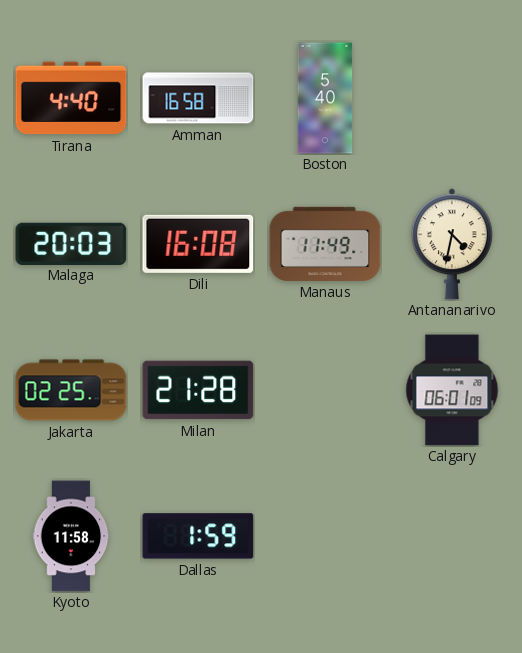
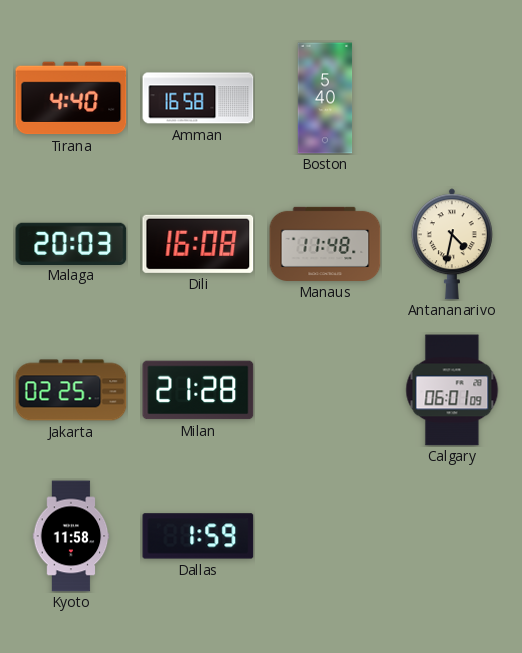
Manaus: 11:49 -> 11:48
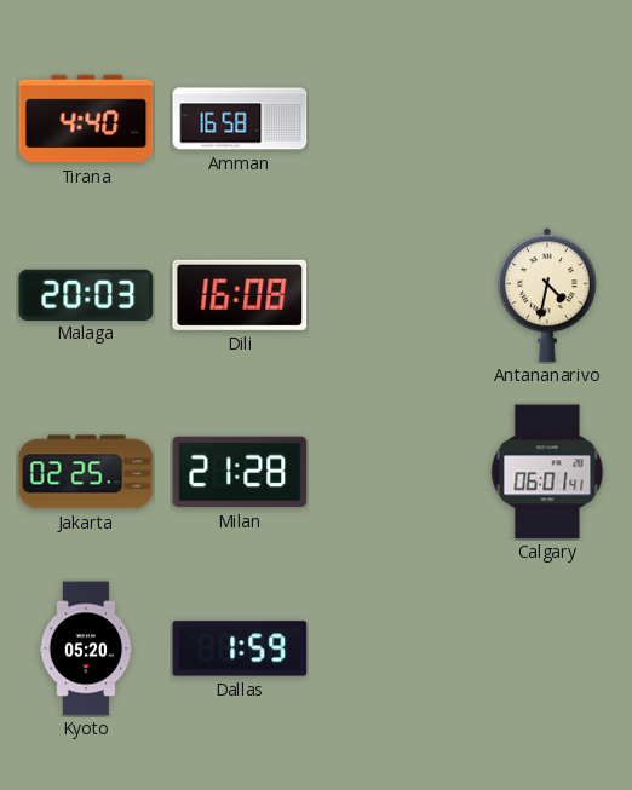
Boston: 5:40 -> none
Manaus: 11:48 -> none
Calgary: 06:01:09 -> 06:01:41
Kyoto: 11:58 -> 05:20
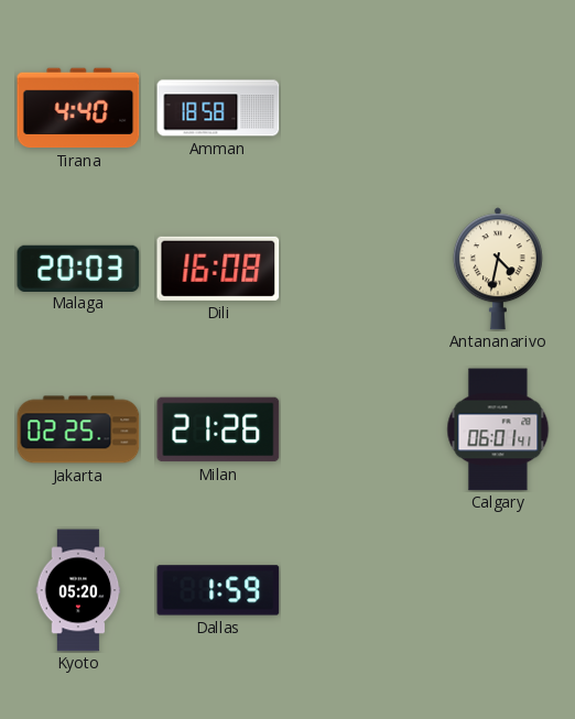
Amman: 16:58 -> 18:58
Milan: 21:28 -> 21:26
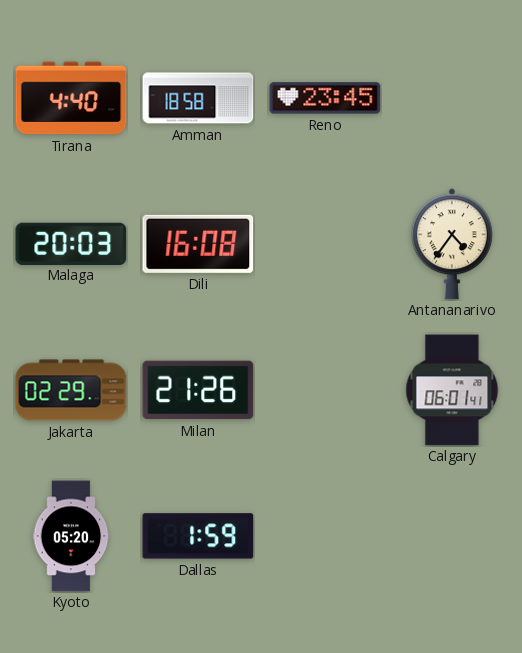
Reno: none -> 23:45
Antananarivo: 4:32 -> 4:36
Jakarta: 02:25 -> 02:29
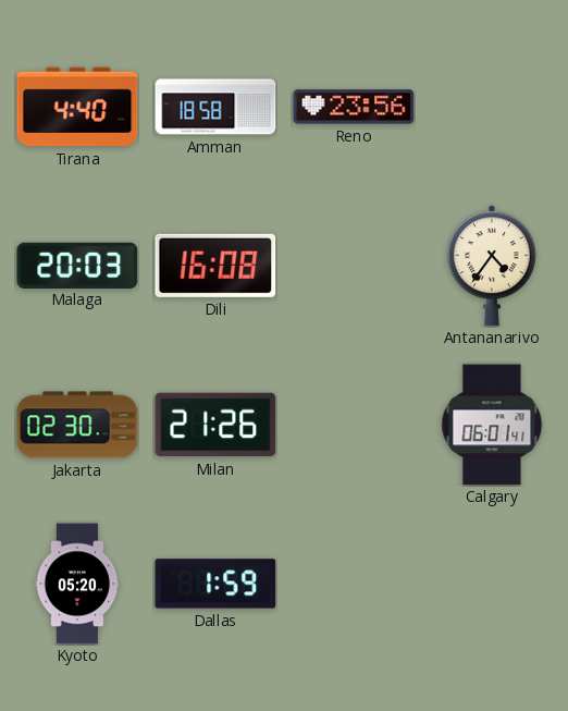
Reno: 23:45 -> 23:56
Jakarta: 02:29 -> 02:30
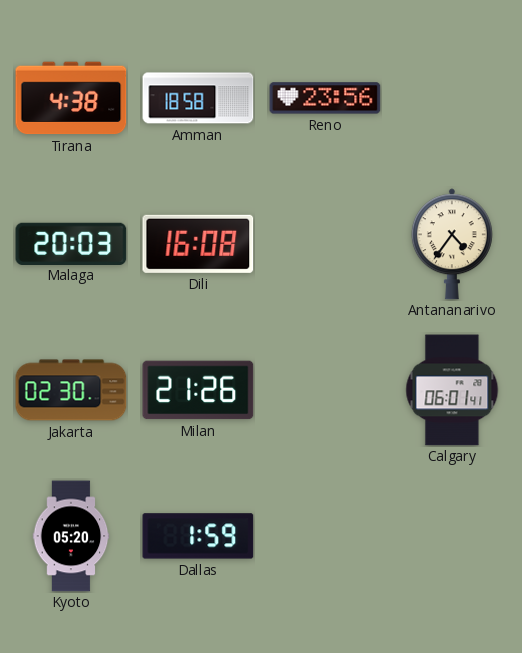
Tirana: 4:40 -> 4:38
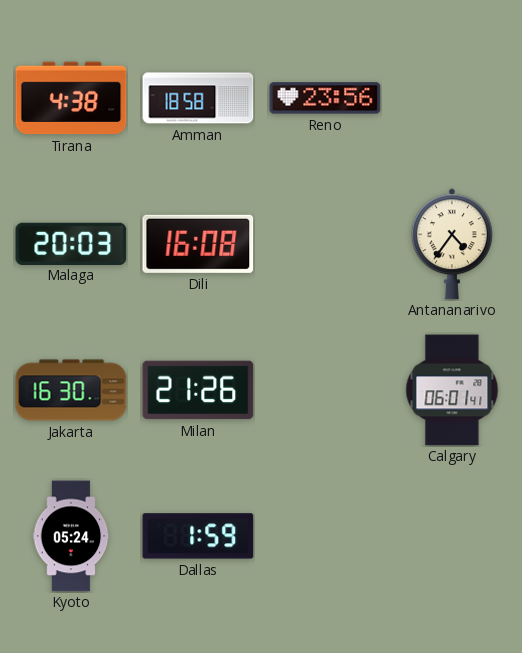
Jakarta: 02:30 -> 16:30
Kyoto: 05:20 -> 05:24
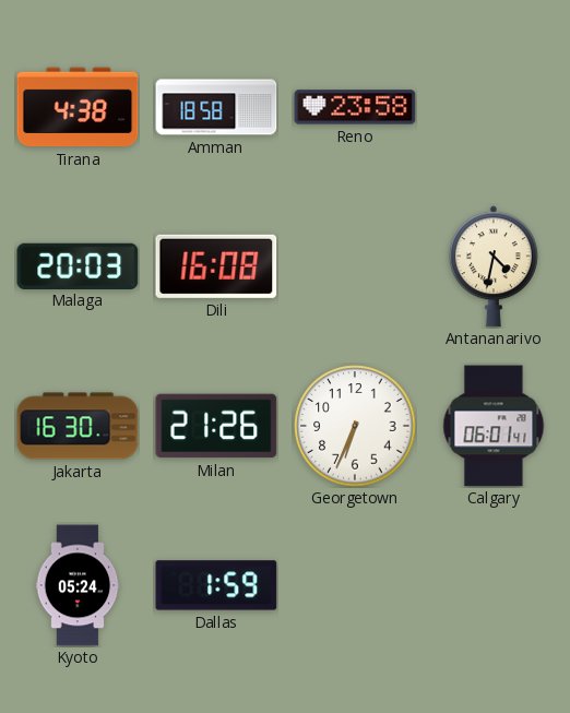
Reno: 23:56 -> 23:58
Antananarivo: 4:36 -> 4:32
Georgetown: none -> 6:34
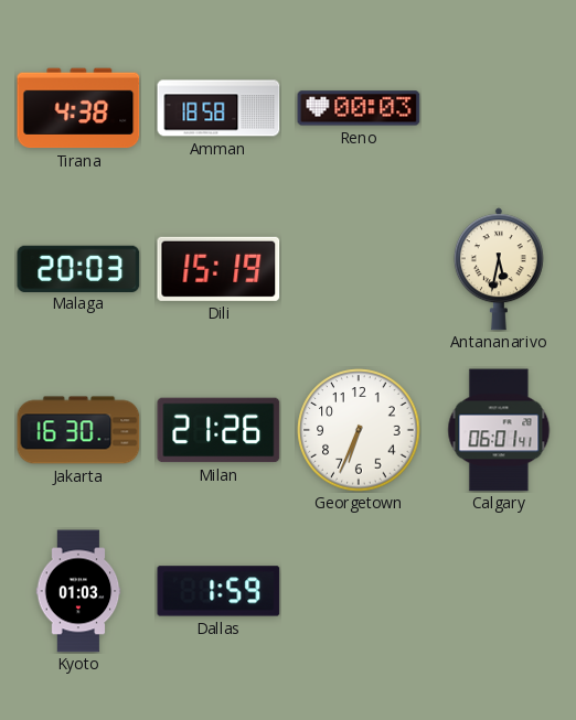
Reno: 23:58 -> 00:03
Dili: 16:08 -> 15:19
Antananarivo: 4:32 -> 5:32
Kyoto: 05:24 -> 01:03
